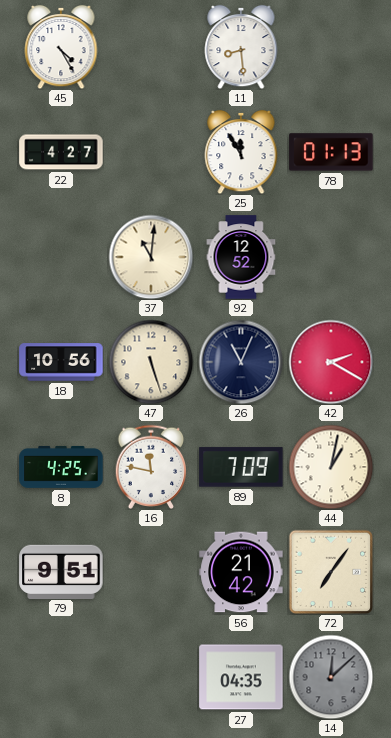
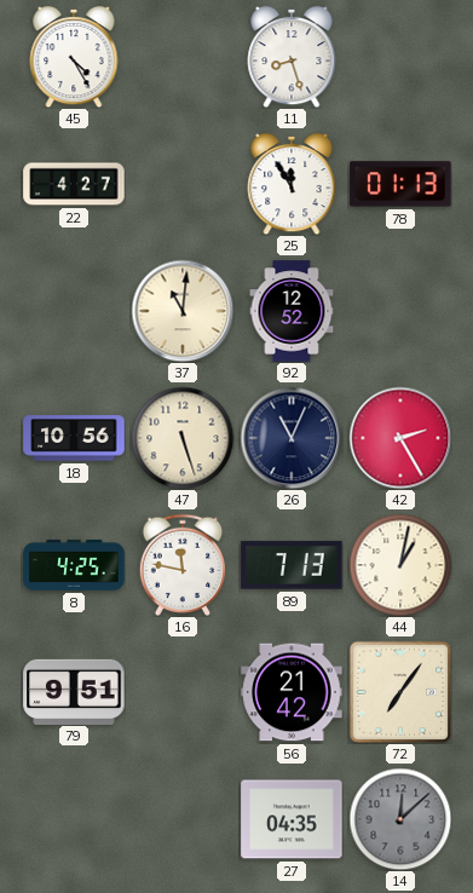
11: 8:29 -> 8:27
42: 2:20 -> 2:25
89: 7:09 -> 7:13
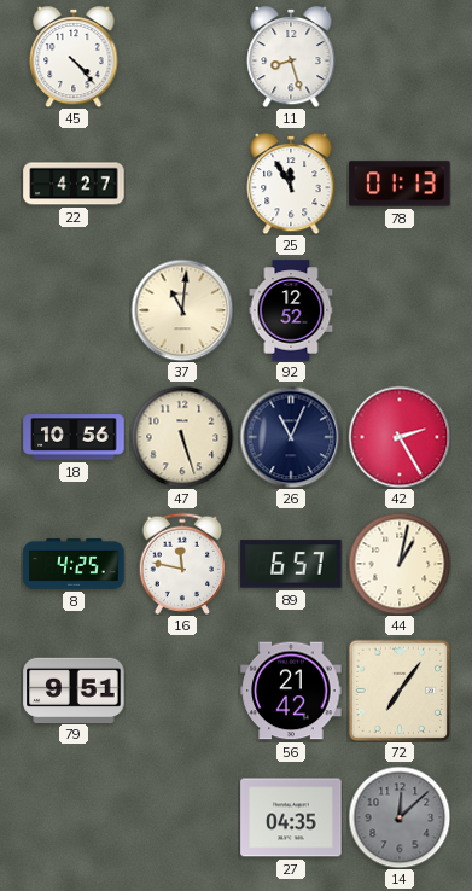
45: 4:25 -> 4:23
89: 7:13 -> 6:57
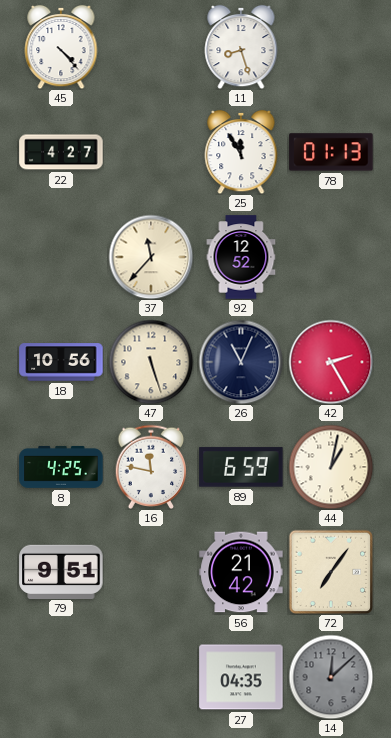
37: 11:01 -> 11:37
89: 6:57 -> 6:59
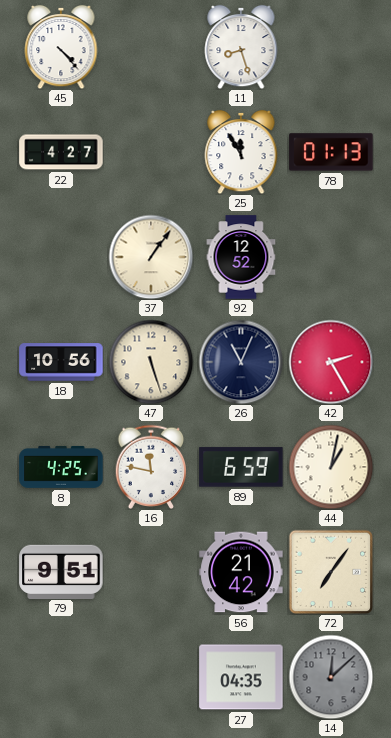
37: 11:37 -> 1:06
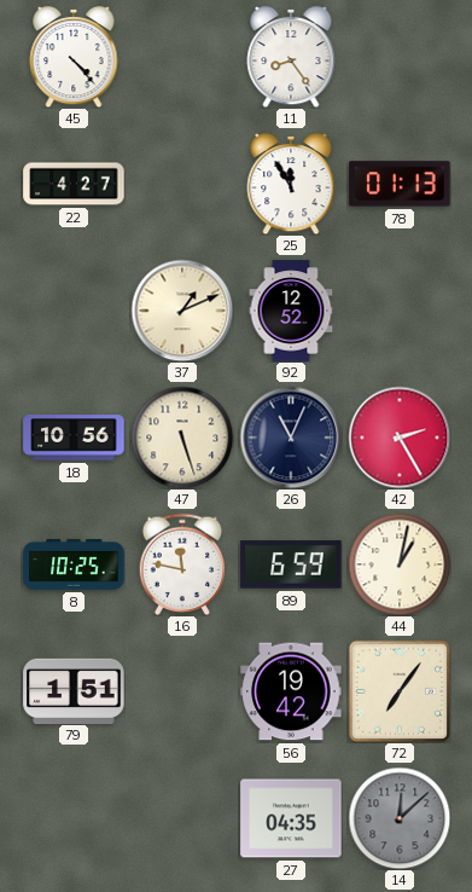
11: 8:27 -> 8:24
37: 1:06 -> 1:11
8: 4:25 -> 10:25
79: 9:51 -> 1:51
56: 21:42 -> 19:42
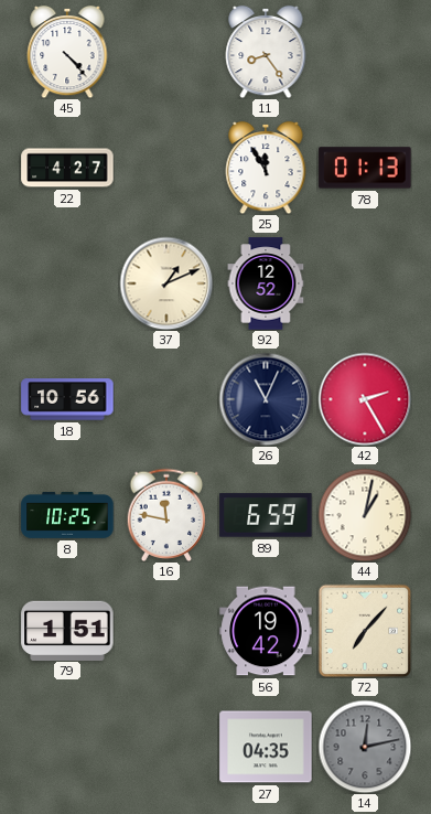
47: 5:27 -> none
72: 7:06 -> 7:07
14: 12:08 -> 12:13
